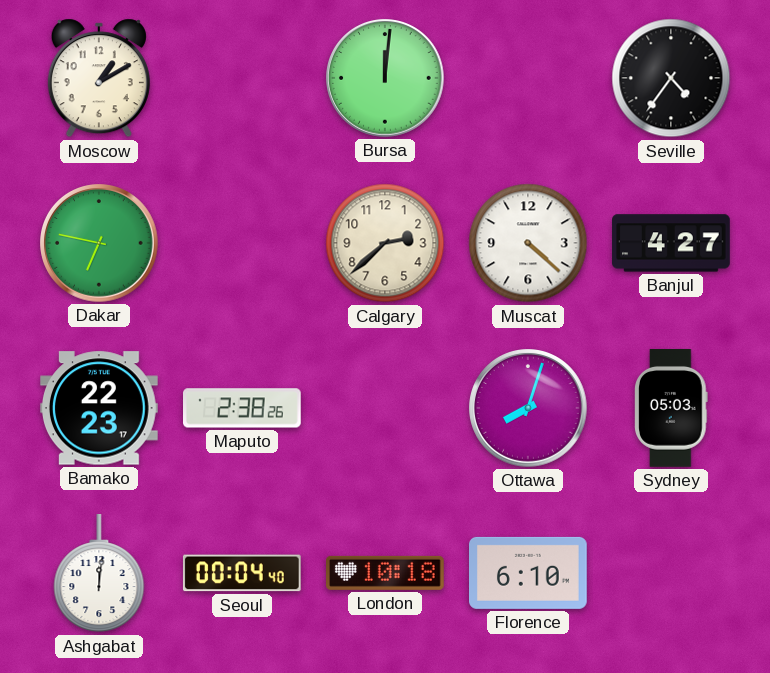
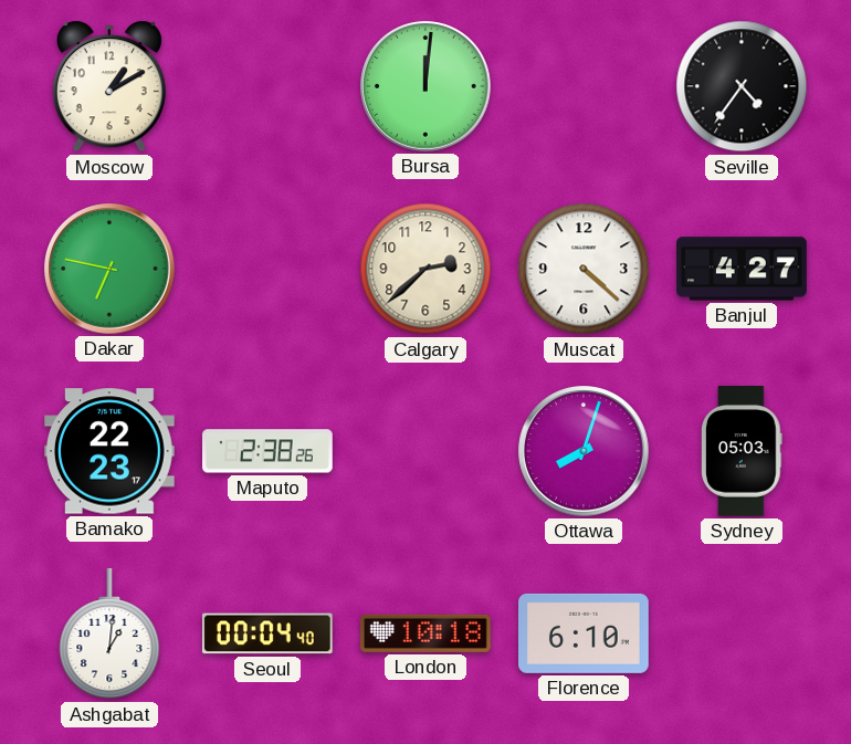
Ashgabat: 12:01 -> 1:01
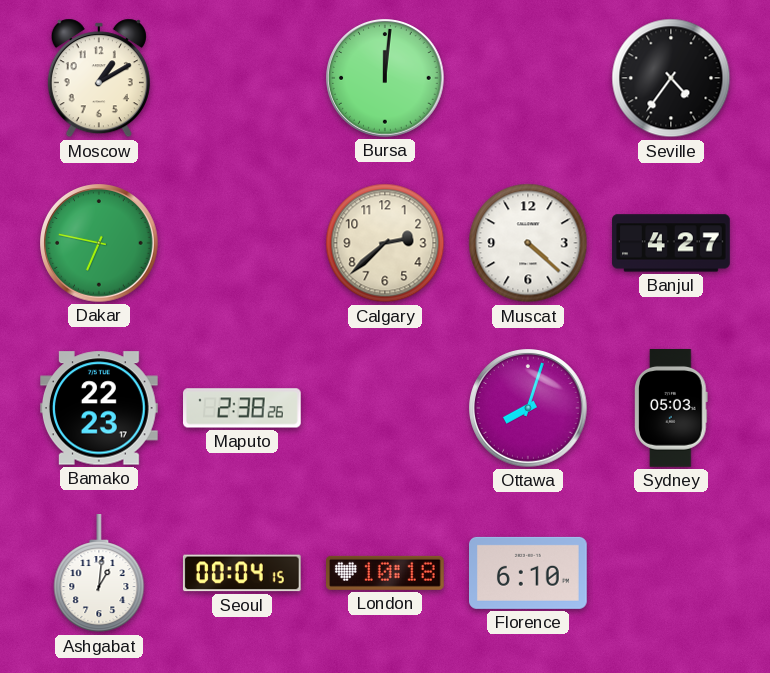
Seoul: 00:04:40 -> 00:04:15
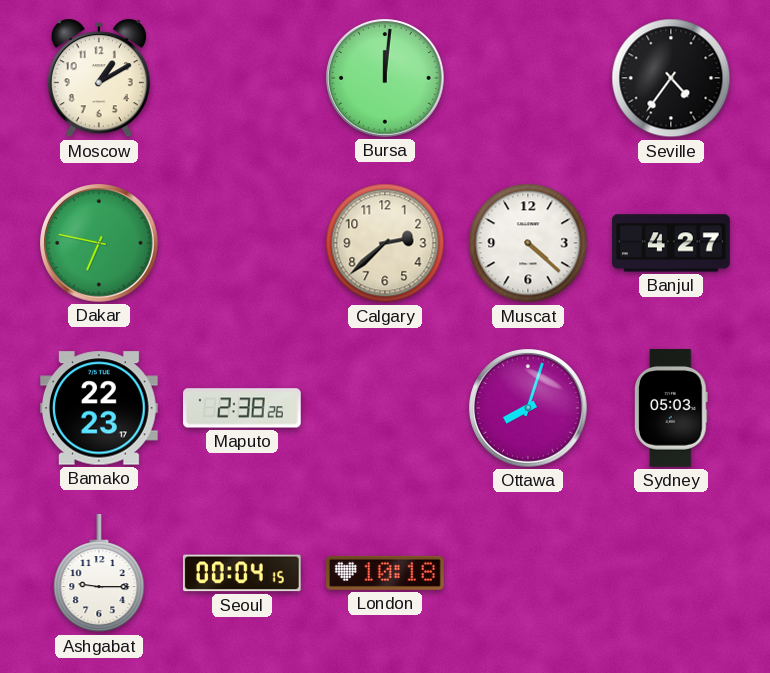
Ashgabat: 1:01 -> 9:15
Florence: 6:10 -> none
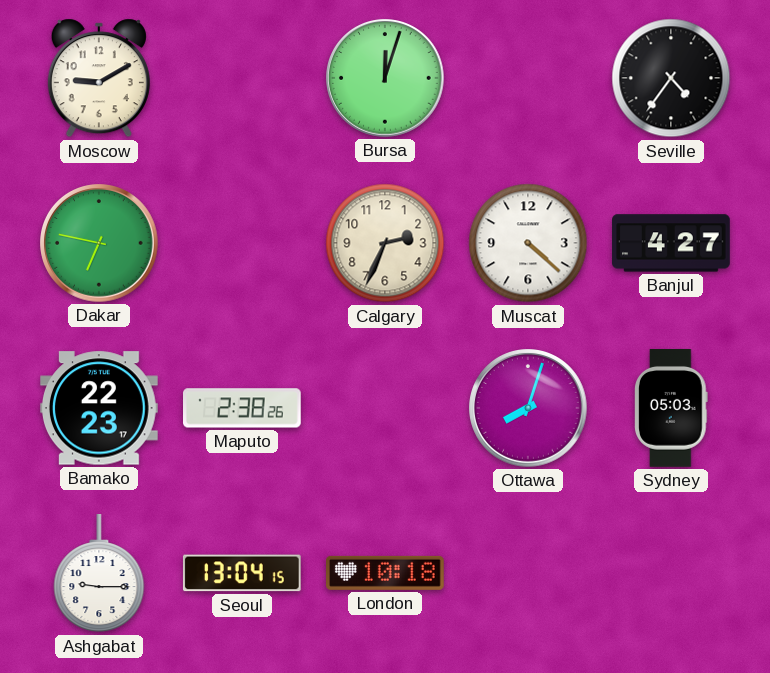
Moscow: 1:10 -> 9:10
Bursa: 12:01 -> 12:03
Calgary: 2:38 -> 2:34
Seoul: 00:04 -> 13:04
